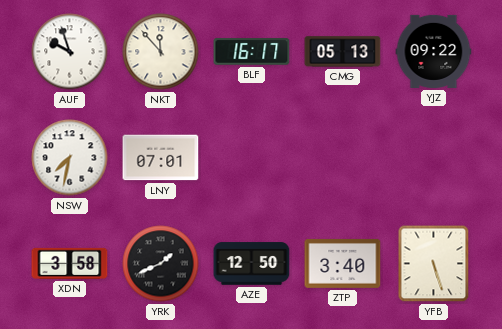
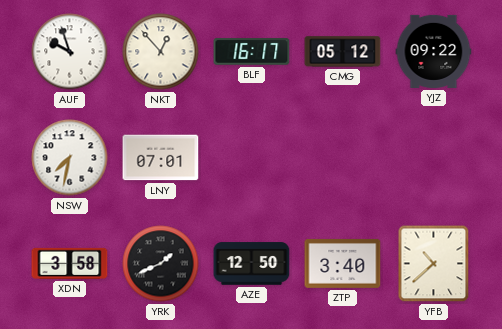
NKT: 11:53 -> 12:53
CMG: 05:13 -> 05:12
YFB: 5:27 -> 10:38
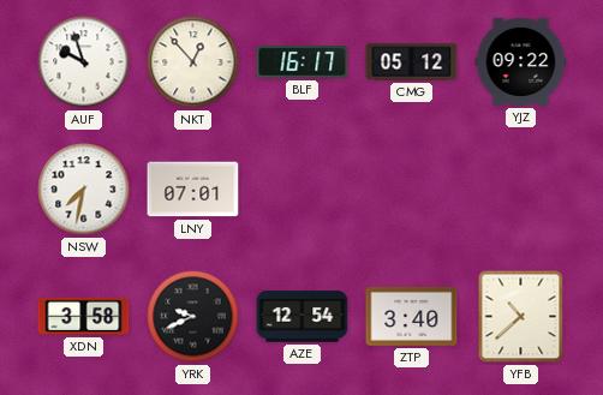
YRK: 1:41 -> 9:41
AZE: 12:50 -> 12:54
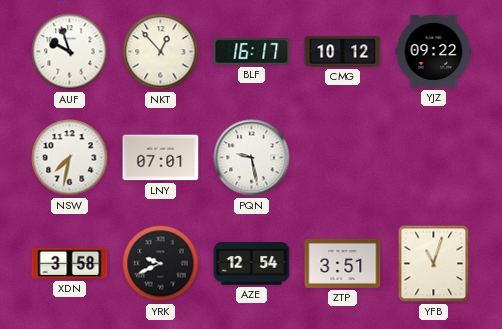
CMG: 05:12 -> 10:12
PQN: none -> 9:28
ZTP: 3:40 -> 3:51
YFB: 10:38 -> 11:03
